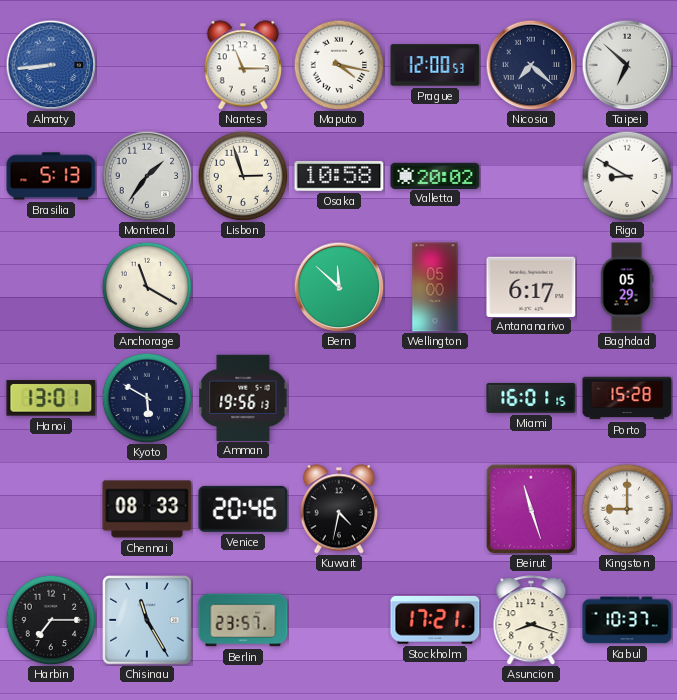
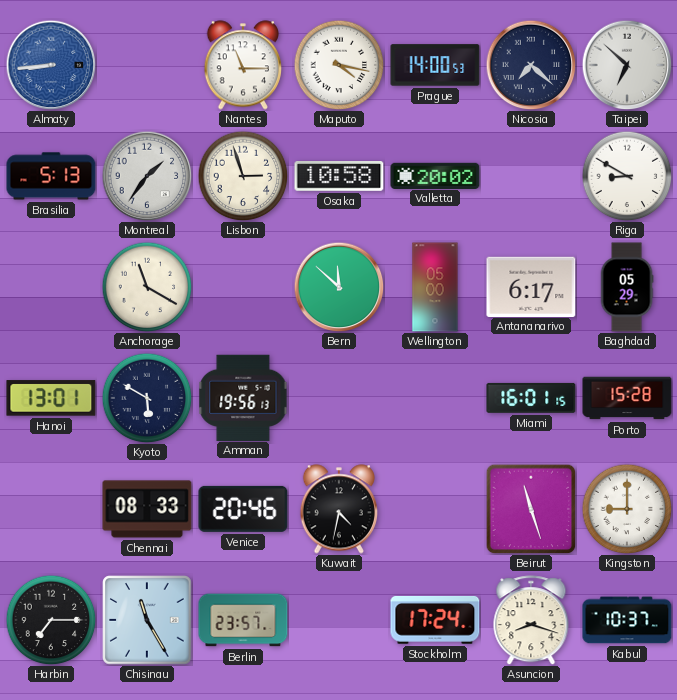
Prague: 12:00 -> 14:00
Stockholm: 17:21 -> 17:24
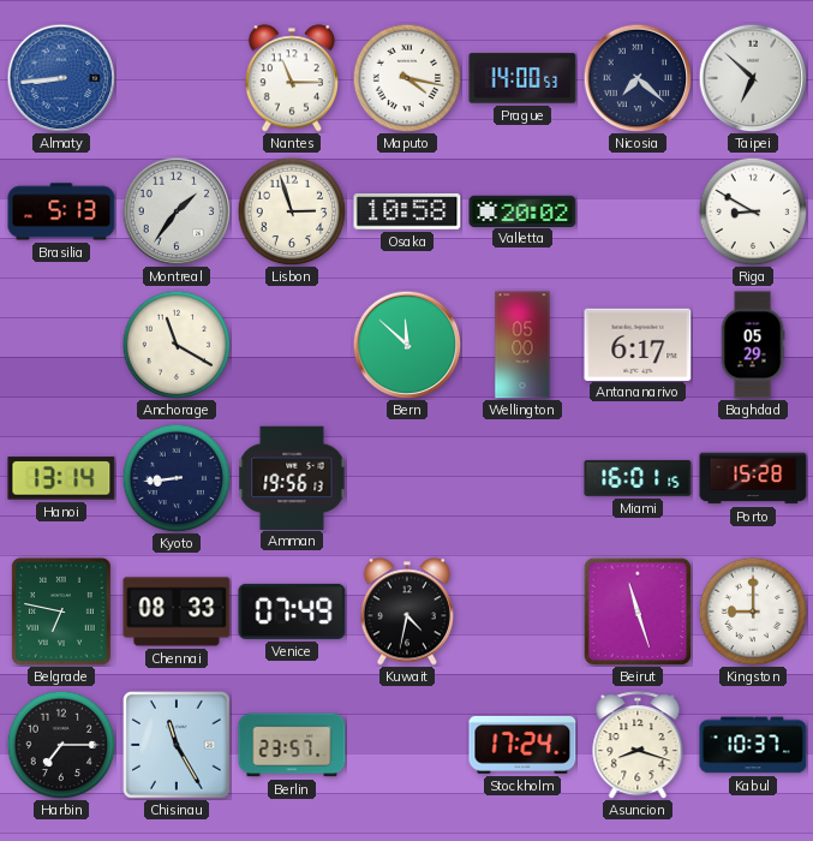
Hanoi: 13:01 -> 13:14
Kyoto: 5:50 -> 8:44
Belgrade: none -> 6:47
Venice: 20:46 -> 07:49
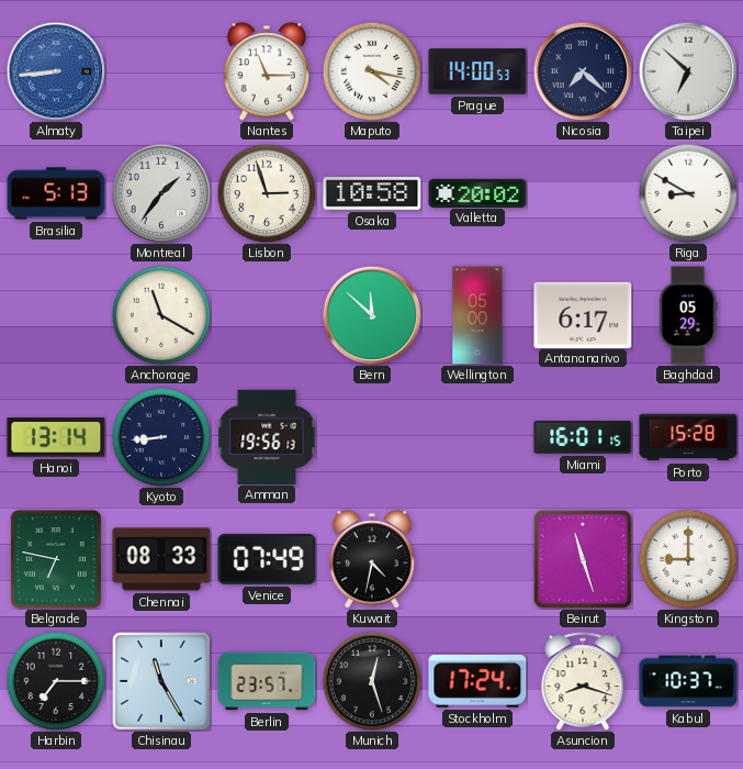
Munich: none -> 12:27
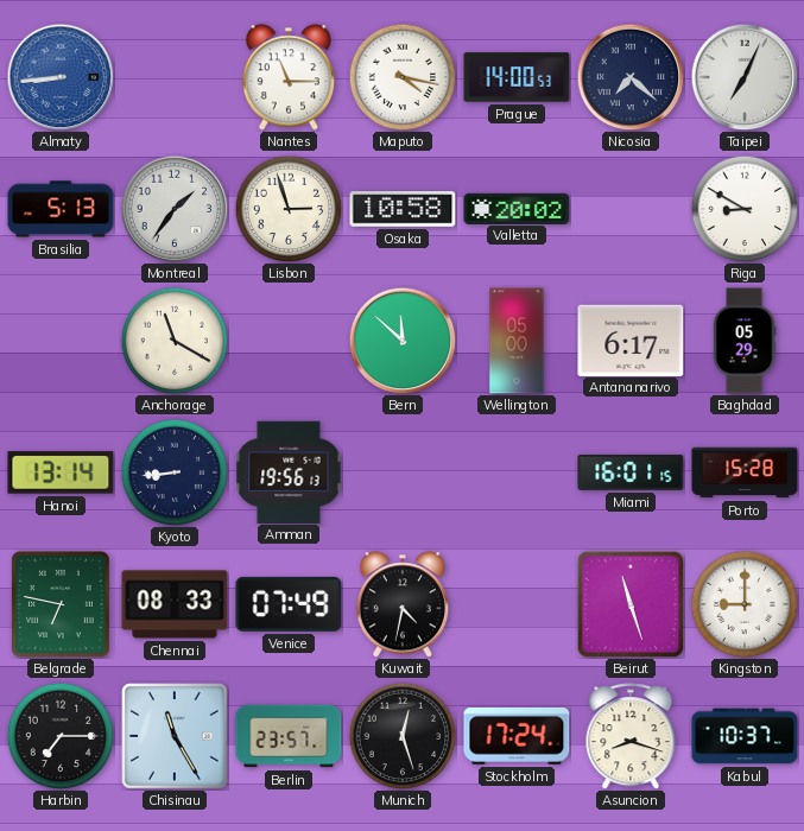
Taipei: 6:52 -> 7:04
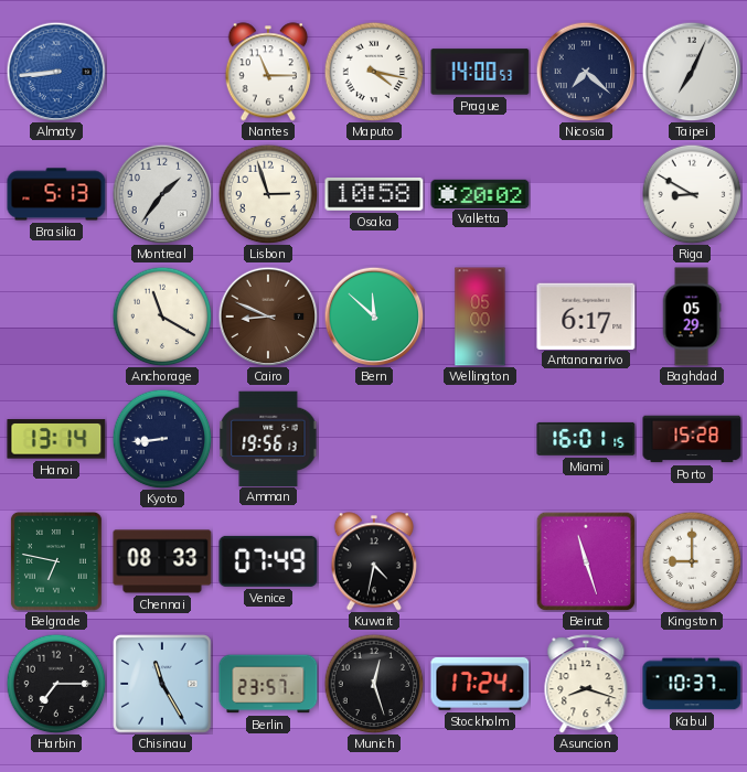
Cairo: none -> 8:49
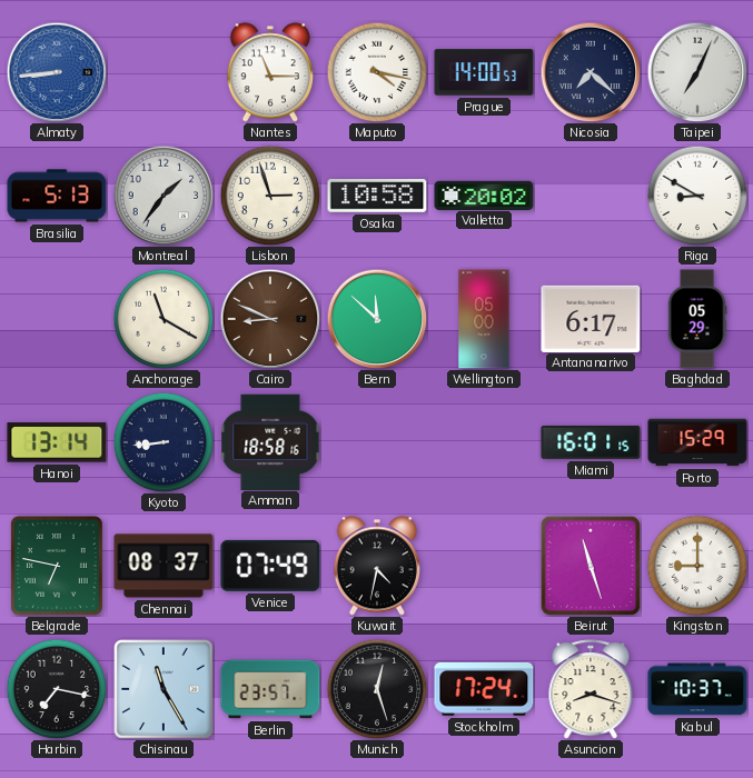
Amman: 19:56 -> 18:58
Porto: 15:28 -> 15:29
Chennai: 08:33 -> 08:37
Harbin: 7:15 -> 7:17
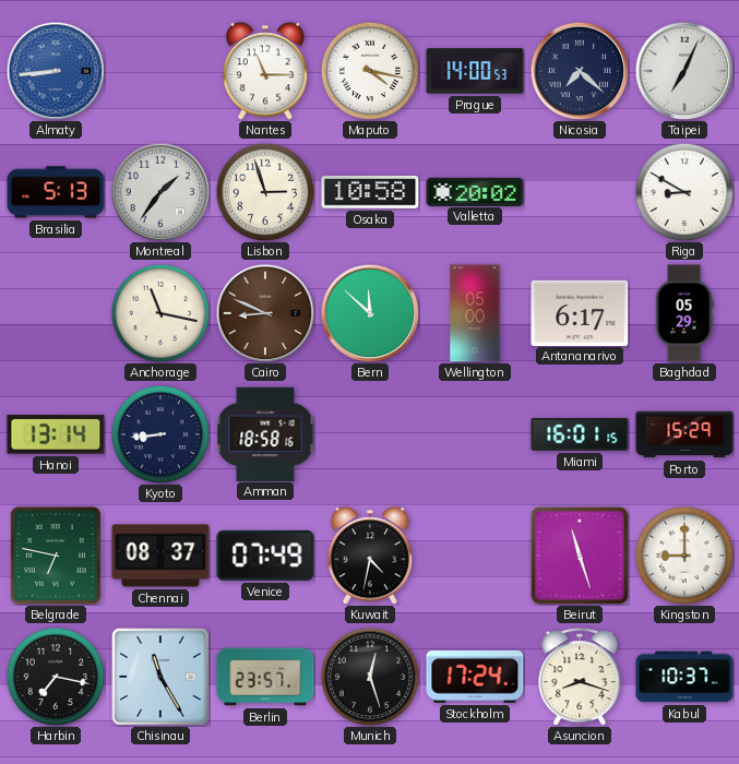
Anchorage: 11:20 -> 11:17
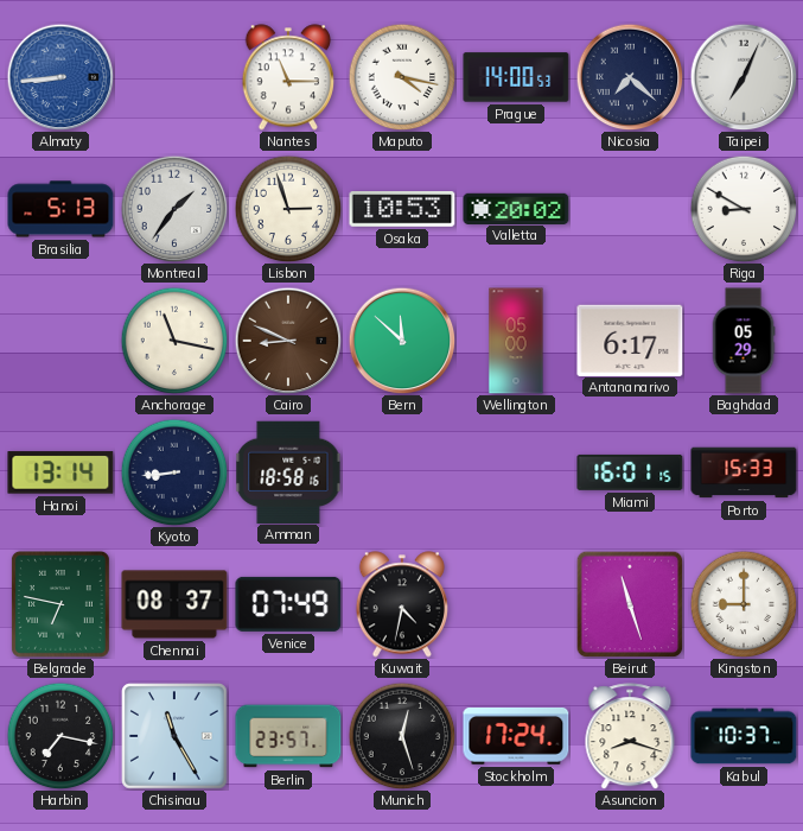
Osaka: 10:58 -> 10:53
Porto: 15:29 -> 15:33
